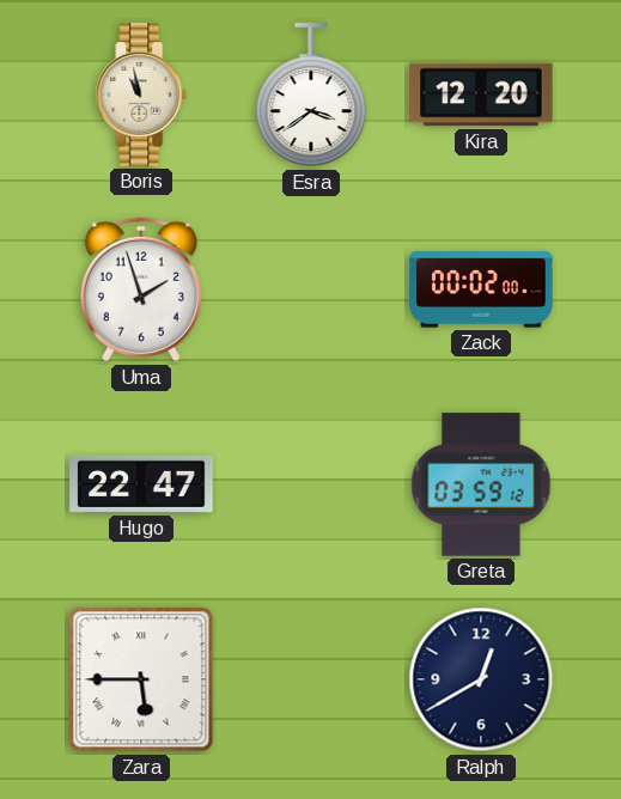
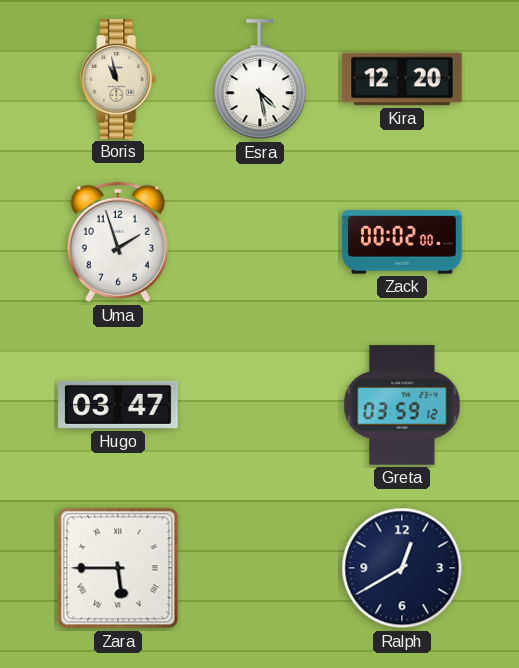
Esra: 3:39 -> 4:28
Hugo: 22:47 -> 03:47
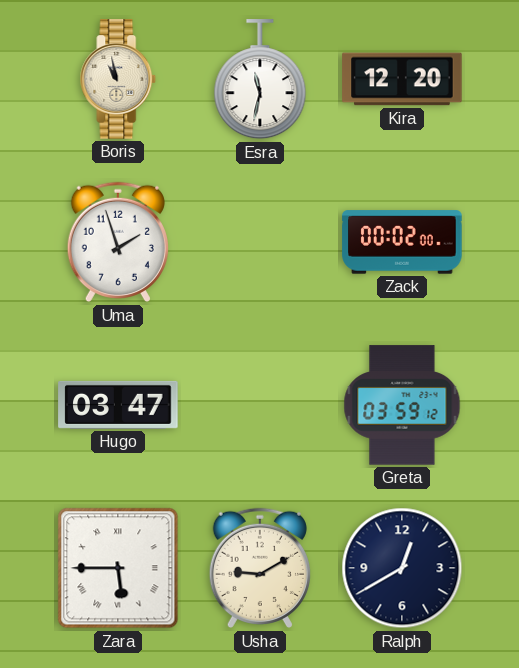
Esra: 4:28 -> 11:32
Usha: none -> 9:10
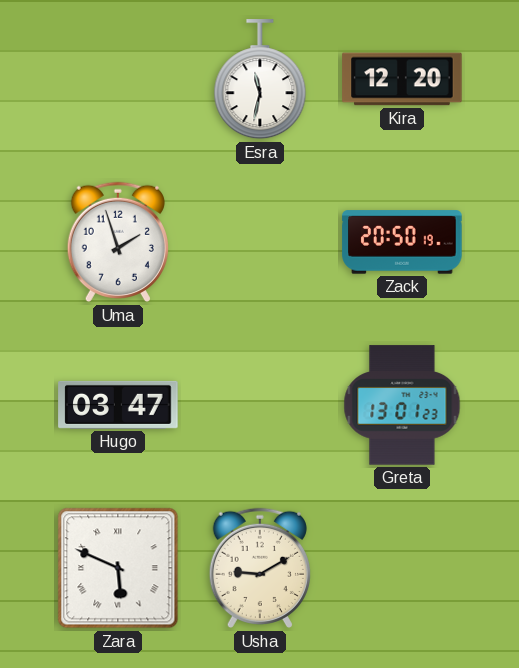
Boris: 10:58 -> none
Zack: 00:02 -> 20:50
Greta: 03:59 -> 13:01
Zara: 5:45 -> 5:49
Ralph: 12:40 -> none
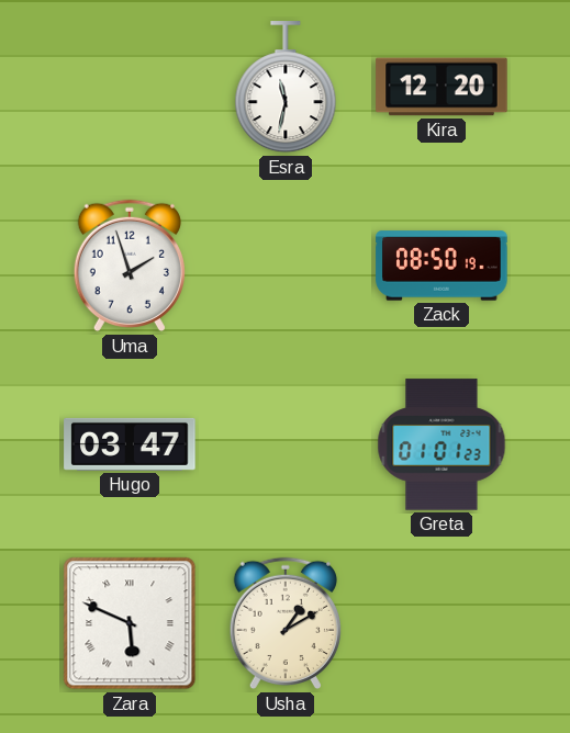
Zack: 20:50 -> 08:50
Greta: 13:01 -> 01:01
Usha: 9:10 -> 1:10
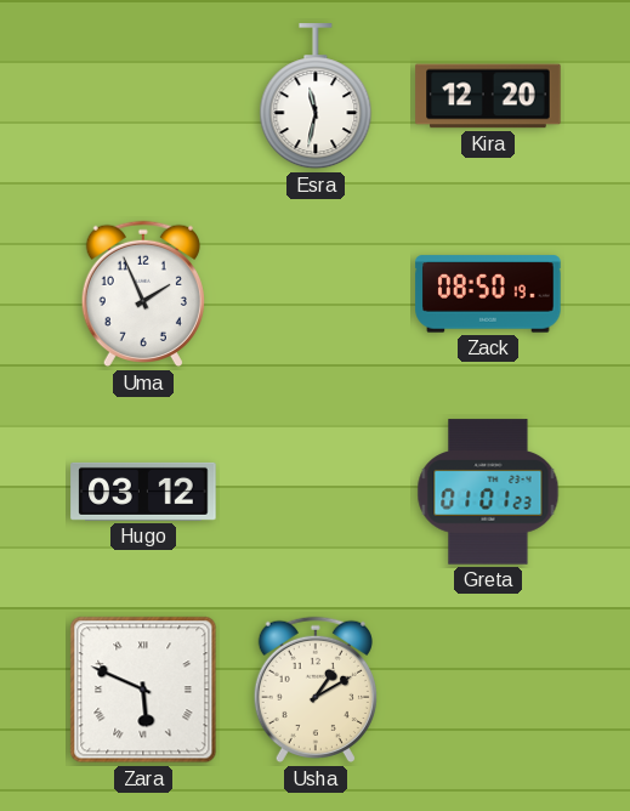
Uma: 1:57 -> 1:56
Hugo: 03:47 -> 03:12
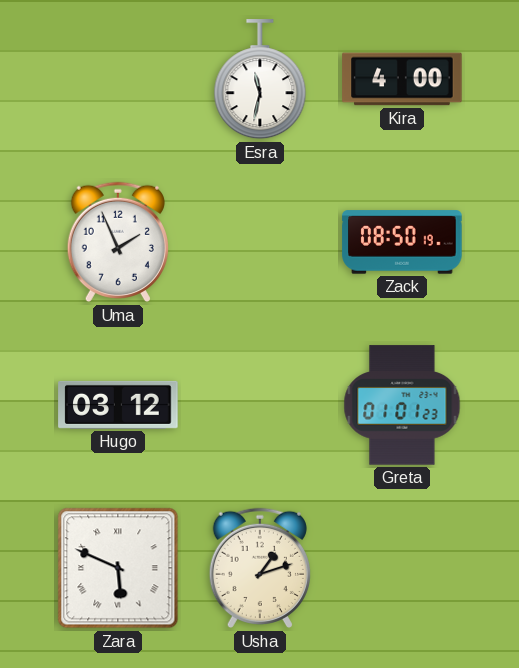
Kira: 12:20 -> 4:00
Usha: 1:10 -> 1:12
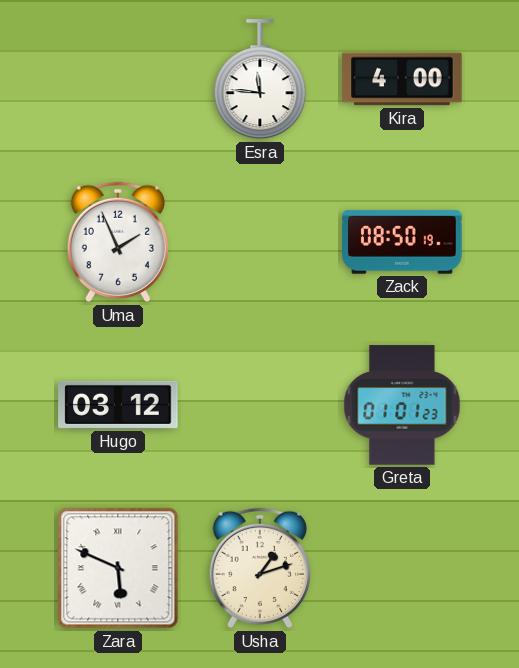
Esra: 11:32 -> 11:46
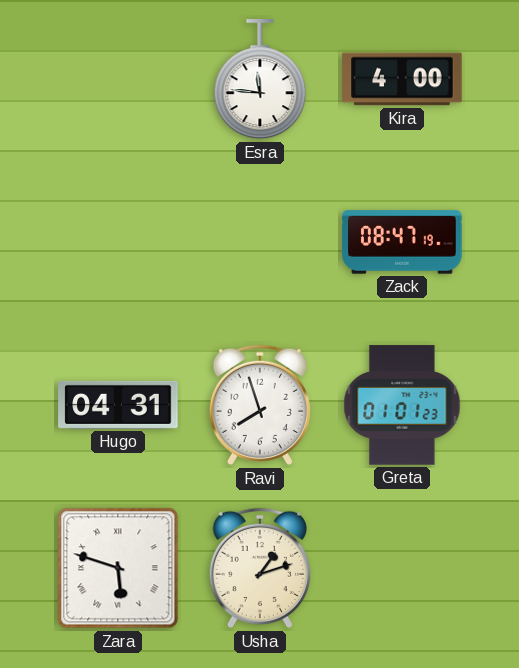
Uma: 1:56 -> none
Zack: 08:50 -> 08:47
Hugo: 03:12 -> 04:31
Ravi: none -> 7:57
Zara: 5:49 -> 5:48
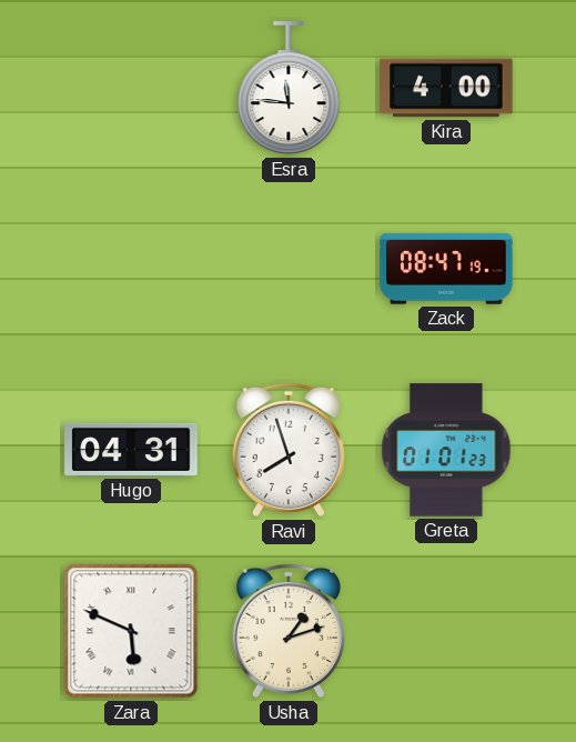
Zara: 5:48 -> 5:49
